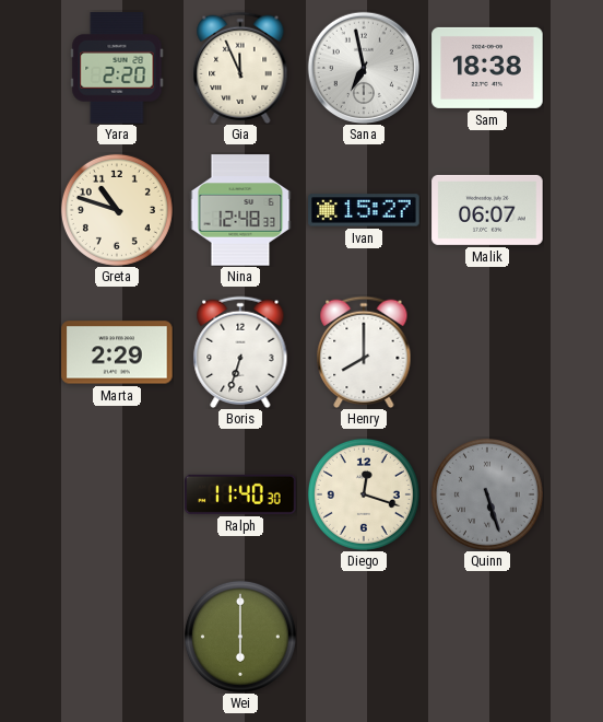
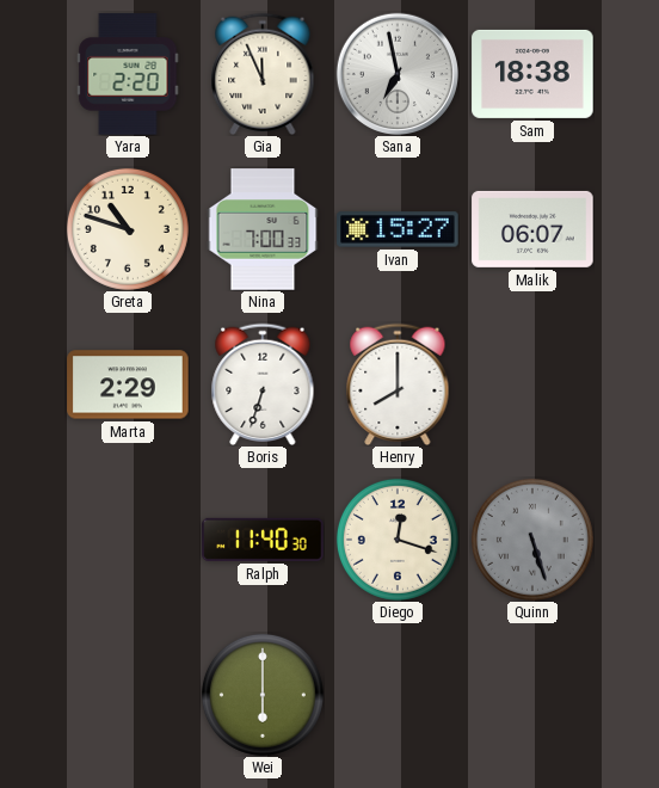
Nina: 12:48 -> 7:00
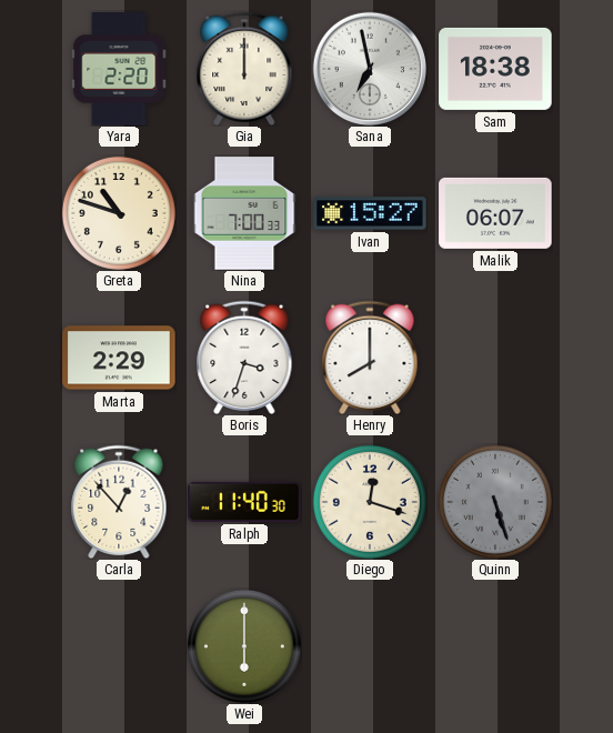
Gia: 11:56 -> 12:00
Boris: 6:33 -> 3:33
Carla: none -> 12:53
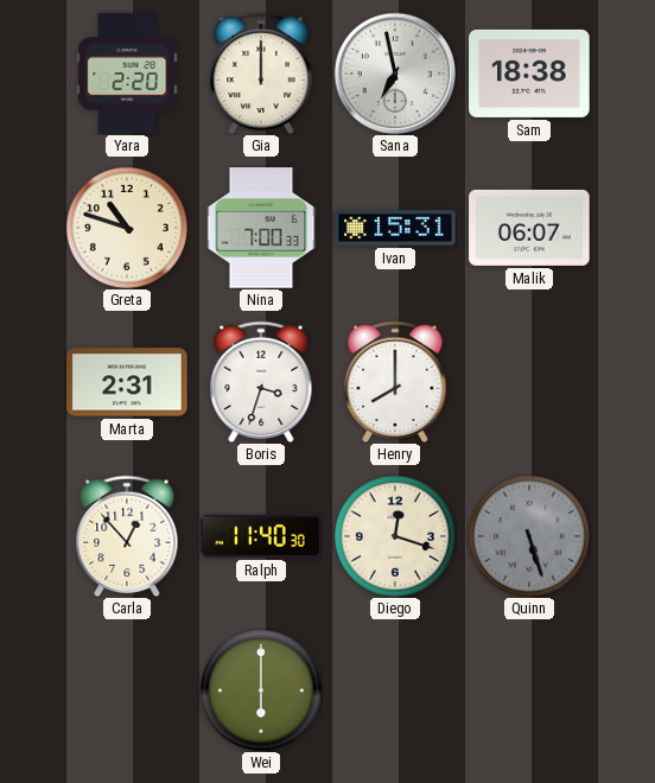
Ivan: 15:27 -> 15:31
Marta: 2:29 -> 2:31
